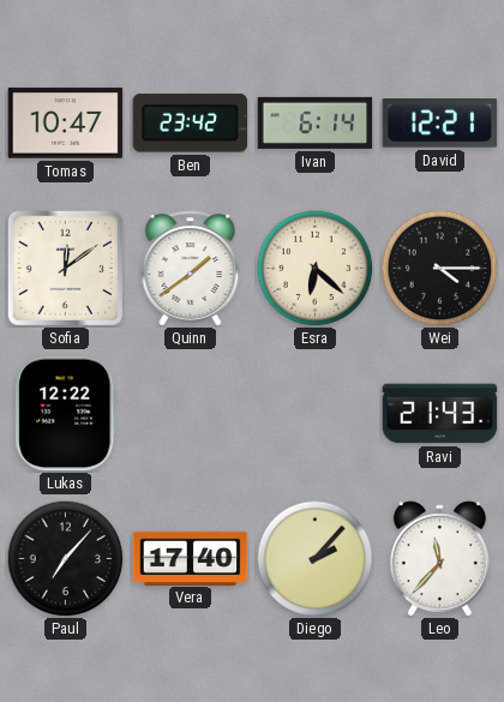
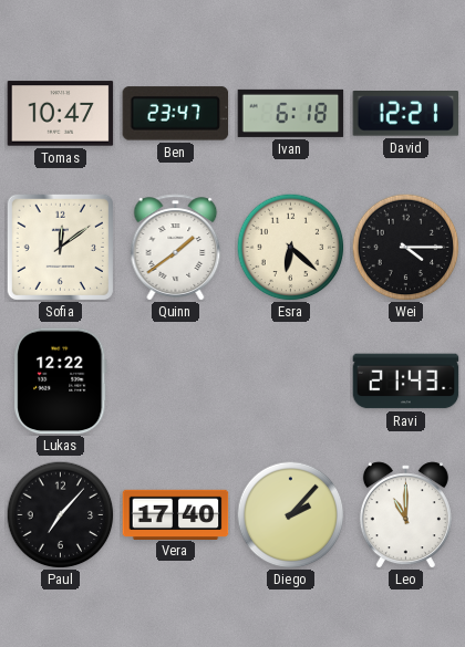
Ben: 23:42 -> 23:47
Ivan: 6:14 -> 6:18
Leo: 11:37 -> 11:00
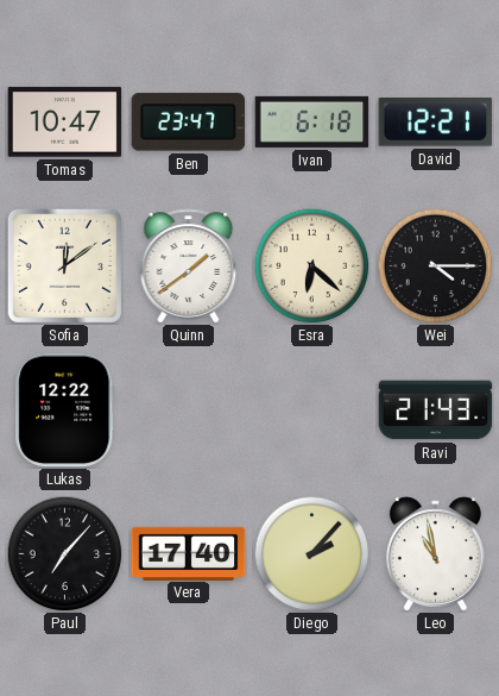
Leo: 11:00 -> 10:58
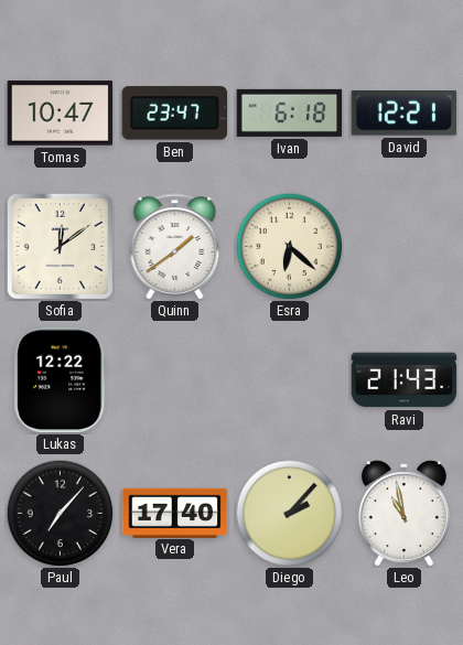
Wei: 4:15 -> none
